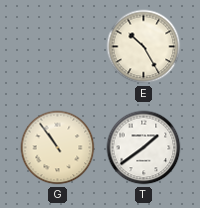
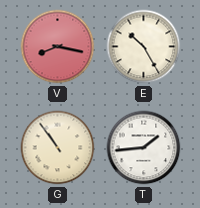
V: none -> 8:17
T: 1:39 -> 1:44
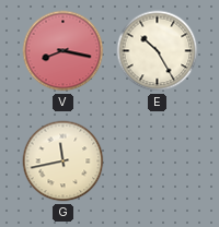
G: 10:54 -> 11:43
T: 1:44 -> none
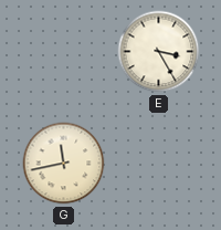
V: 8:17 -> none
E: 10:25 -> 3:25
